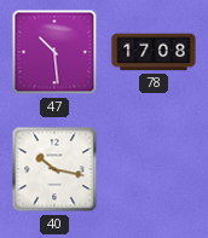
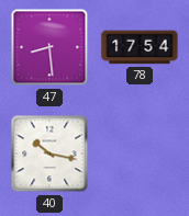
47: 10:29 -> 8:29
78: 17:08 -> 17:54
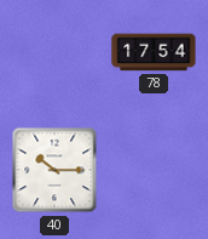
47: 8:29 -> none
40: 10:17 -> 10:15
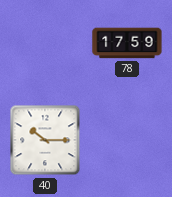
78: 17:54 -> 17:59
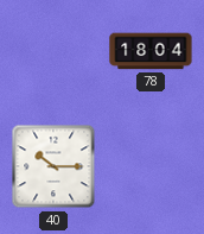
78: 17:59 -> 18:04
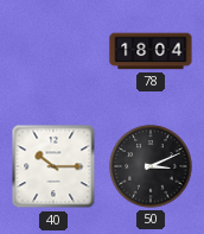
50: none -> 3:11
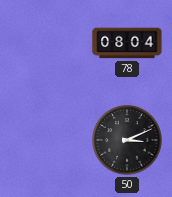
78: 18:04 -> 08:04
40: 10:15 -> none
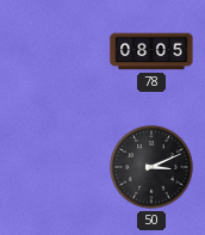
78: 08:04 -> 08:05
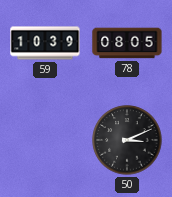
59: none -> 10:39
